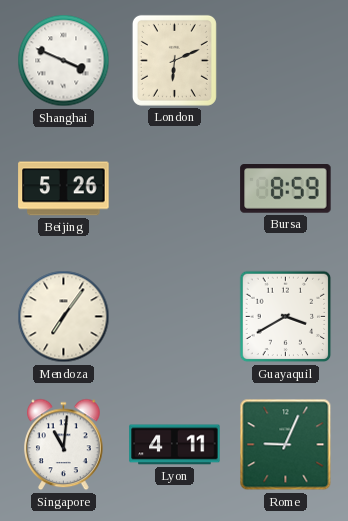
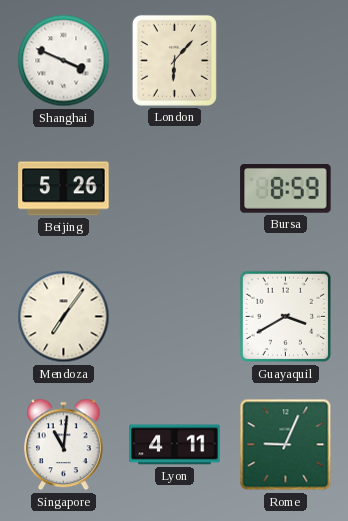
London: 6:11 -> 6:07
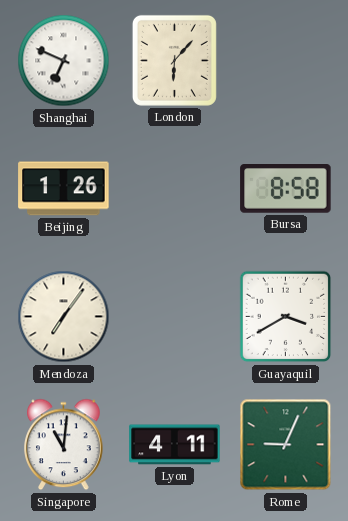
Shanghai: 3:49 -> 6:49
Beijing: 5:26 -> 1:26
Bursa: 8:59 -> 8:58
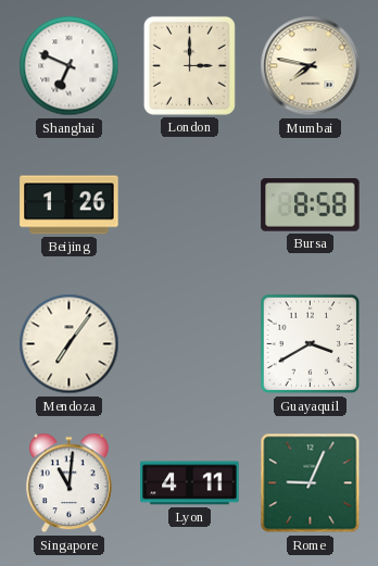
London: 6:07 -> 3:00
Mumbai: none -> 7:47
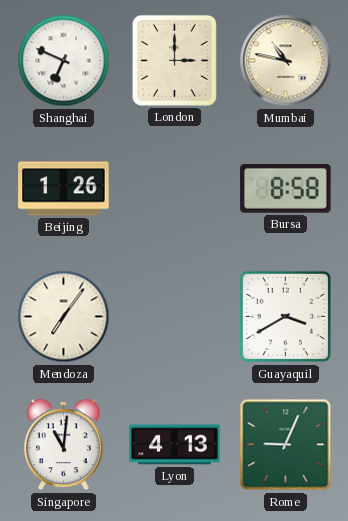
Mumbai: 7:47 -> 10:47
Lyon: 4:11 -> 4:13
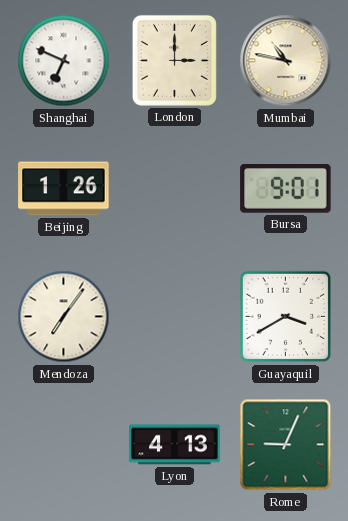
Bursa: 8:58 -> 9:01
Singapore: 11:01 -> none
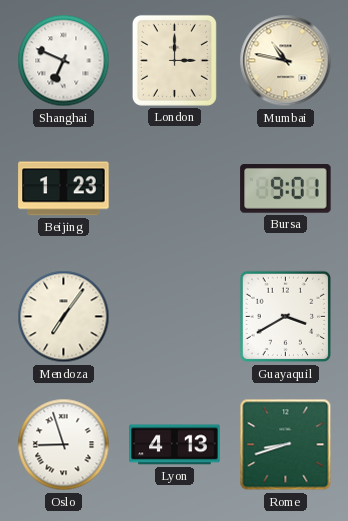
Beijing: 1:26 -> 1:23
Oslo: none -> 8:57
Rome: 9:04 -> 8:42
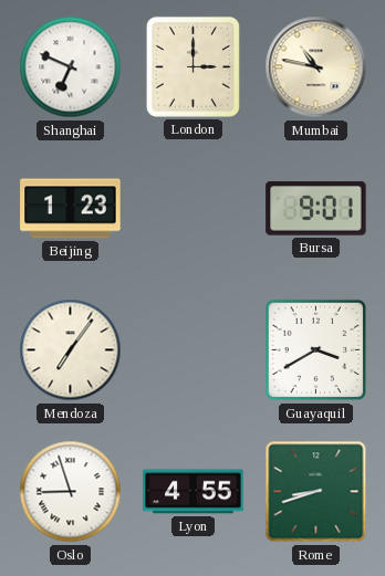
Lyon: 4:13 -> 4:55
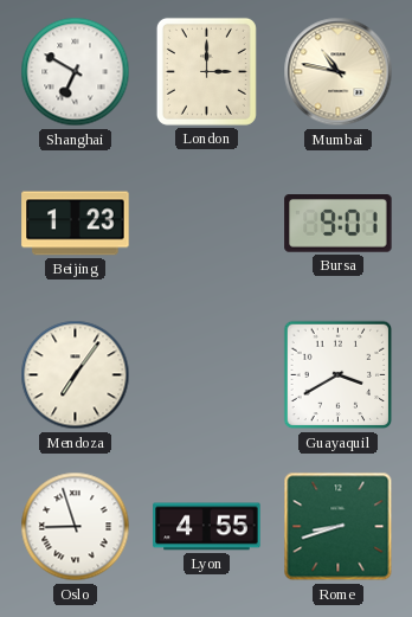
Shanghai: 6:49 -> 6:50
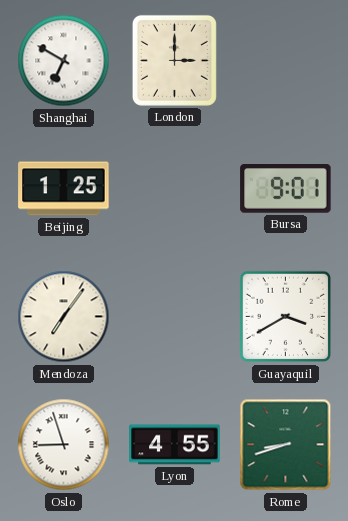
Mumbai: 10:47 -> none
Beijing: 1:23 -> 1:25
